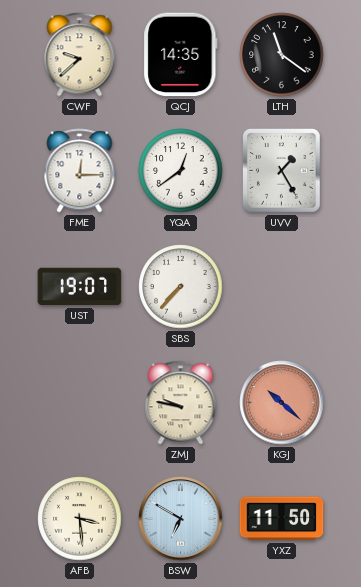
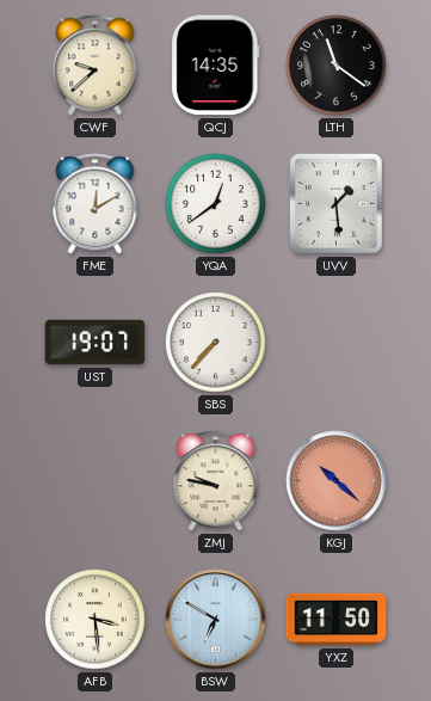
FME: 12:15 -> 12:10
UVV: 1:25 -> 1:29
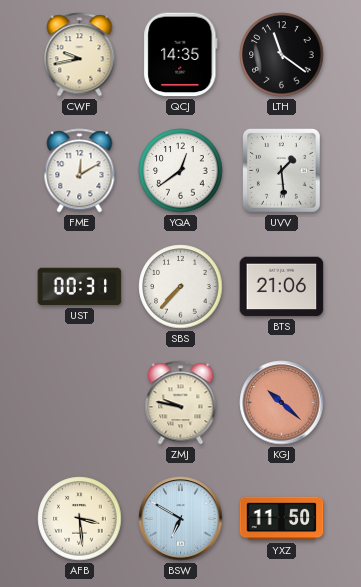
CWF: 9:38 -> 9:43
UST: 19:07 -> 00:31
BTS: none -> 21:06
